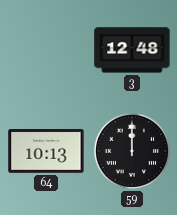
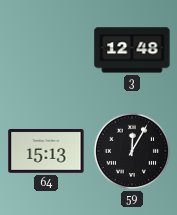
64: 10:13 -> 15:13
59: 12:00 -> 12:05
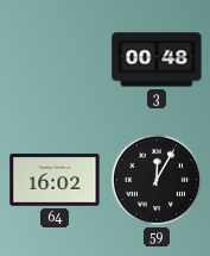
3: 12:48 -> 00:48
64: 15:13 -> 16:02
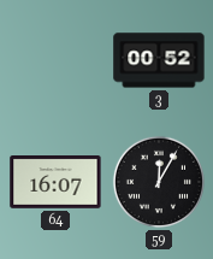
3: 00:48 -> 00:52
64: 16:02 -> 16:07
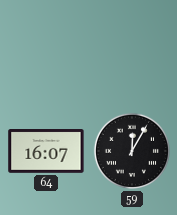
3: 00:52 -> none
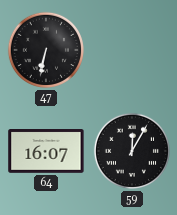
47: none -> 6:32
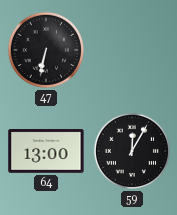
64: 16:07 -> 13:00
